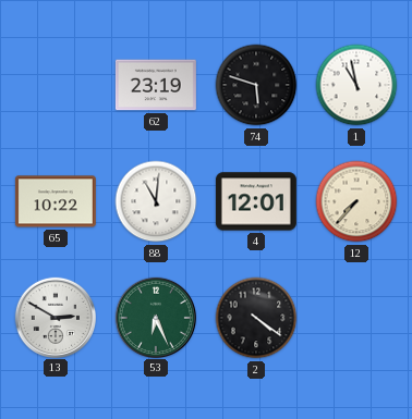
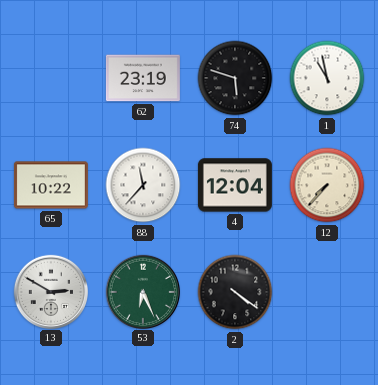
88: 11:01 -> 11:37
4: 12:01 -> 12:04
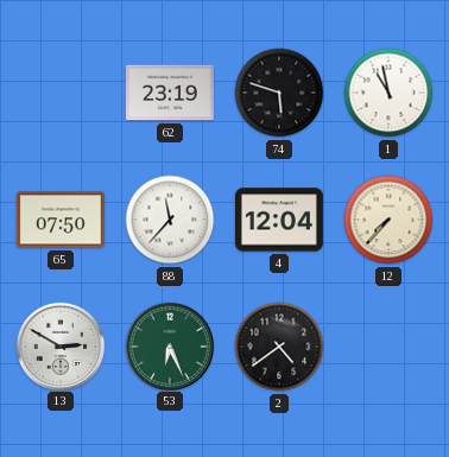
65: 10:22 -> 07:50
2: 4:21 -> 4:39
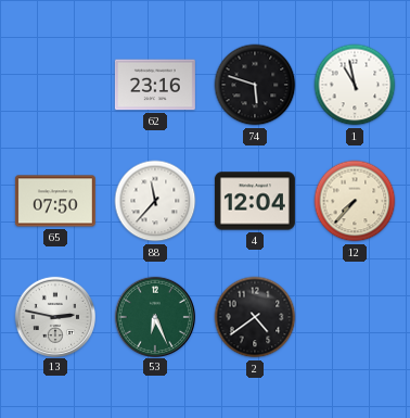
62: 23:19 -> 23:16
13: 2:50 -> 2:47
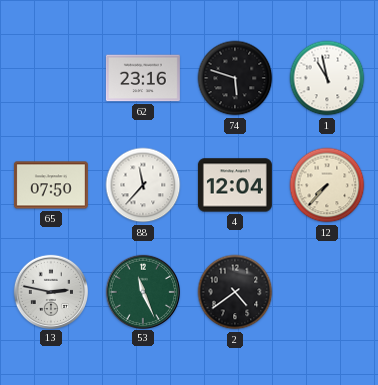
53: 6:26 -> 11:26
